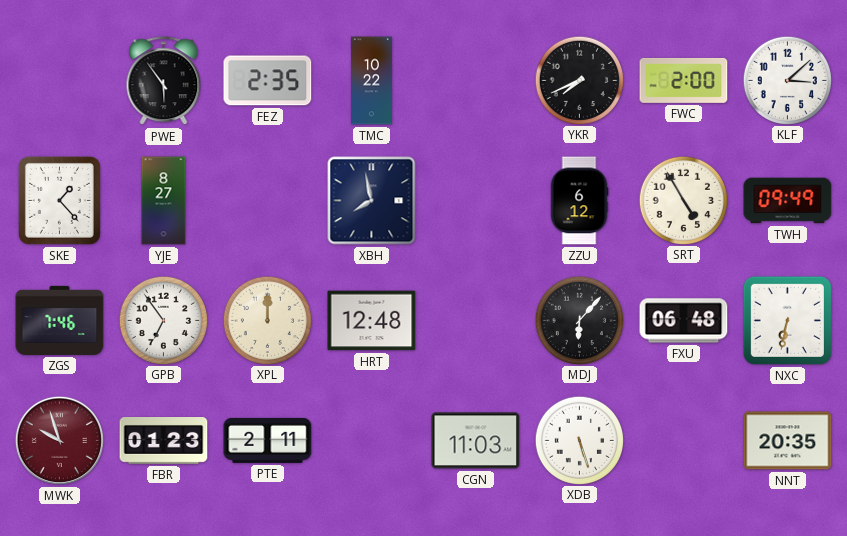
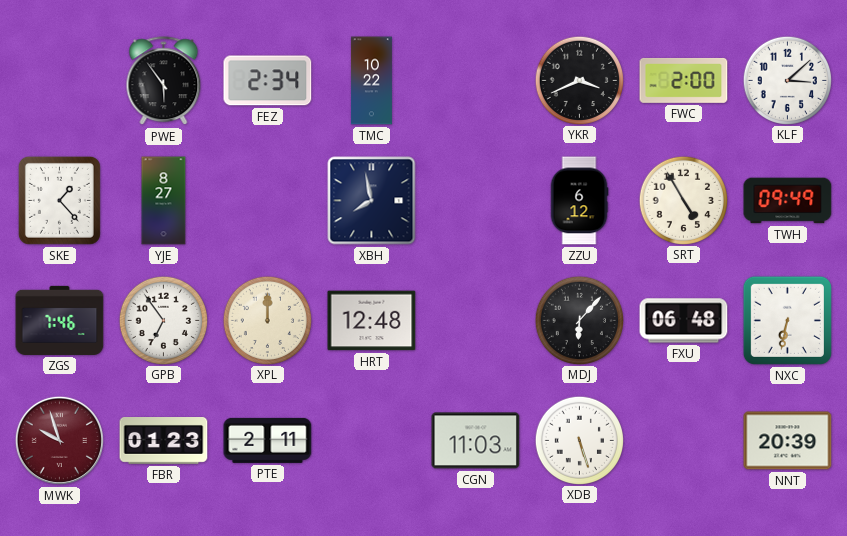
FEZ: 2:35 -> 2:34
YKR: 7:41 -> 3:41
NNT: 20:35 -> 20:39
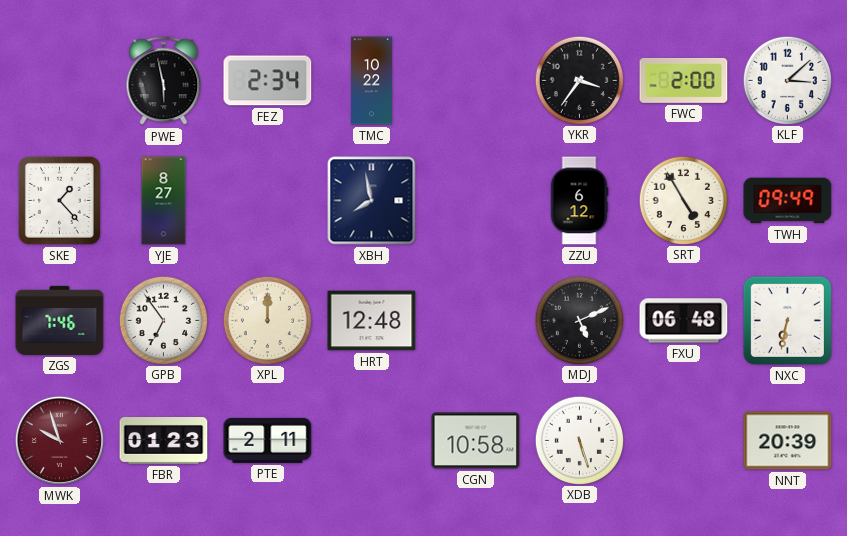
PWE: 5:54 -> 5:58
YKR: 3:41 -> 3:36
MDJ: 6:07 -> 5:11
CGN: 11:03 -> 10:58
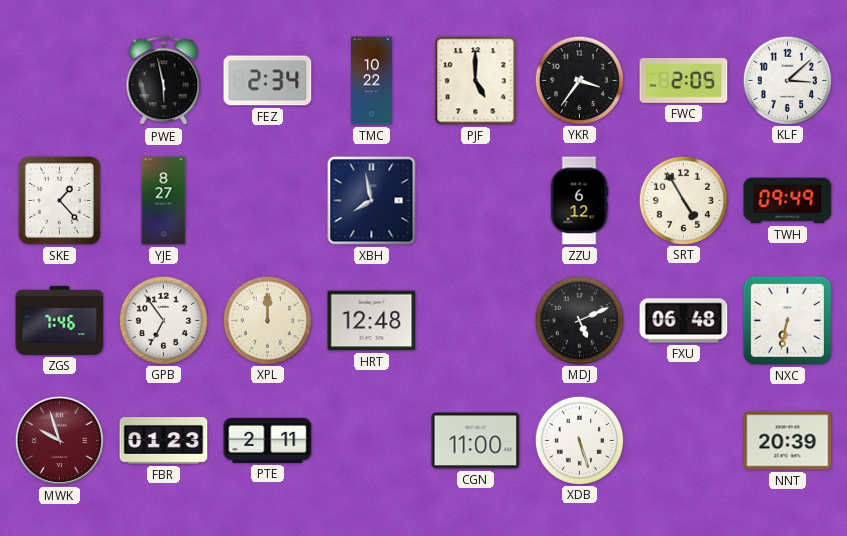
PJF: none -> 5:00
FWC: 2:00 -> 2:05
CGN: 10:58 -> 11:00
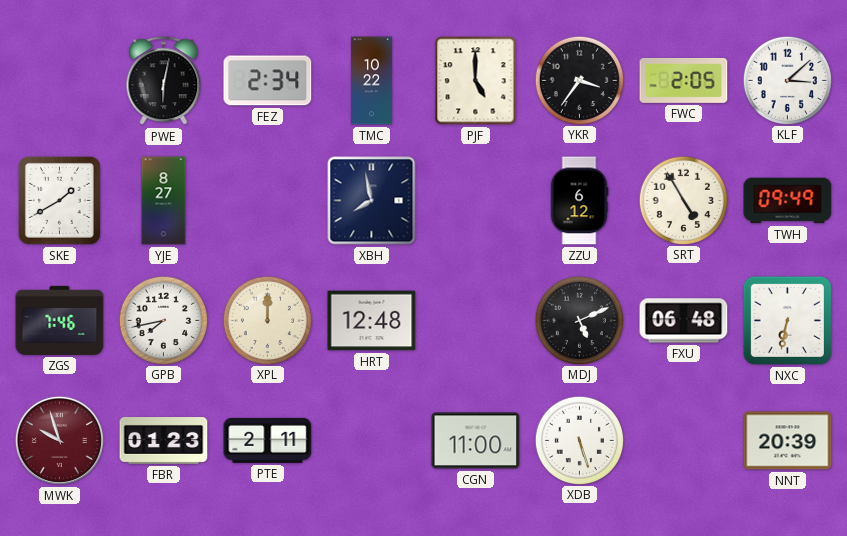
PWE: 5:58 -> 6:02
SKE: 1:23 -> 1:40
GPB: 6:54 -> 7:43
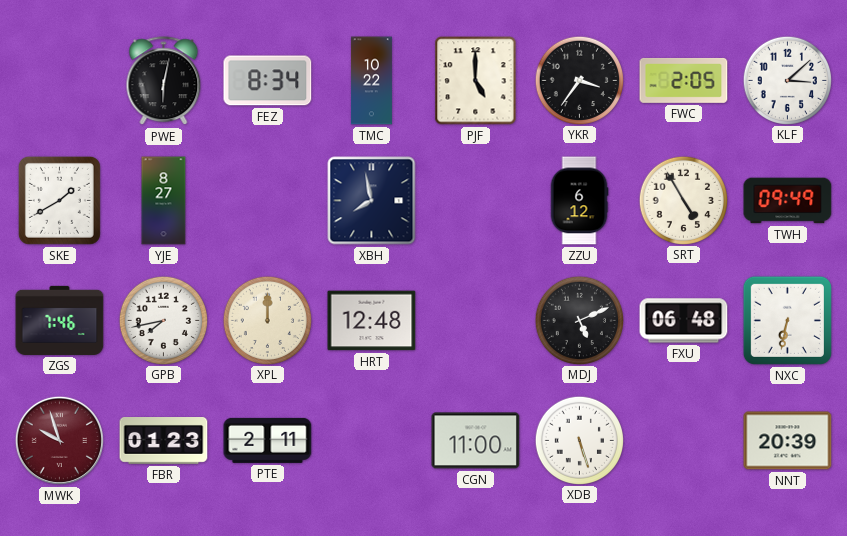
FEZ: 2:34 -> 8:34
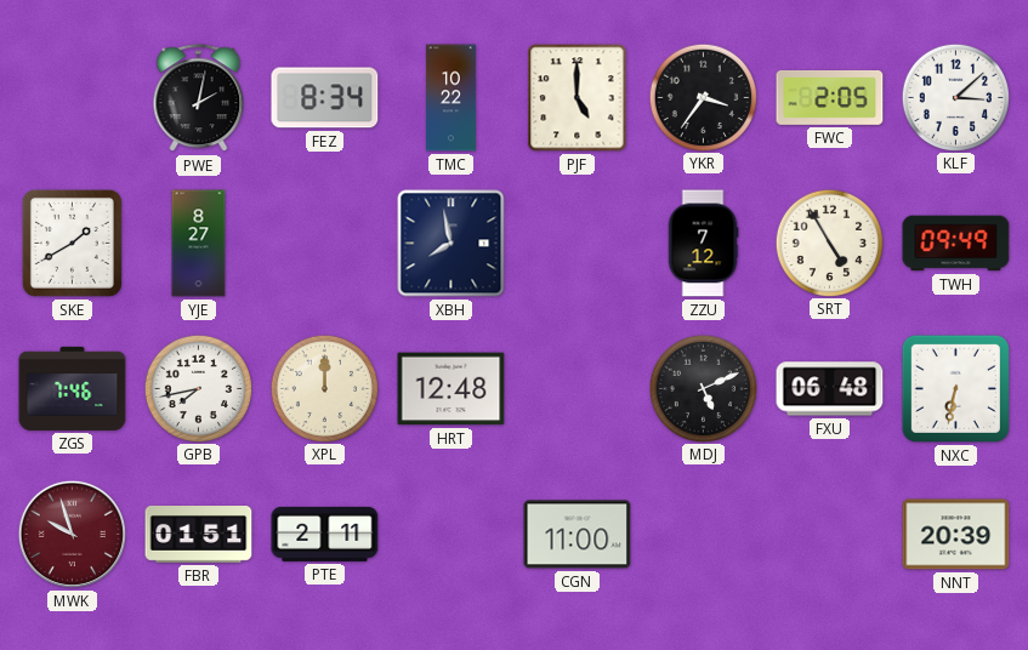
PWE: 6:02 -> 2:02
ZZU: 6:12 -> 7:12
FBR: 01:23 -> 01:51
XDB: 5:27 -> none
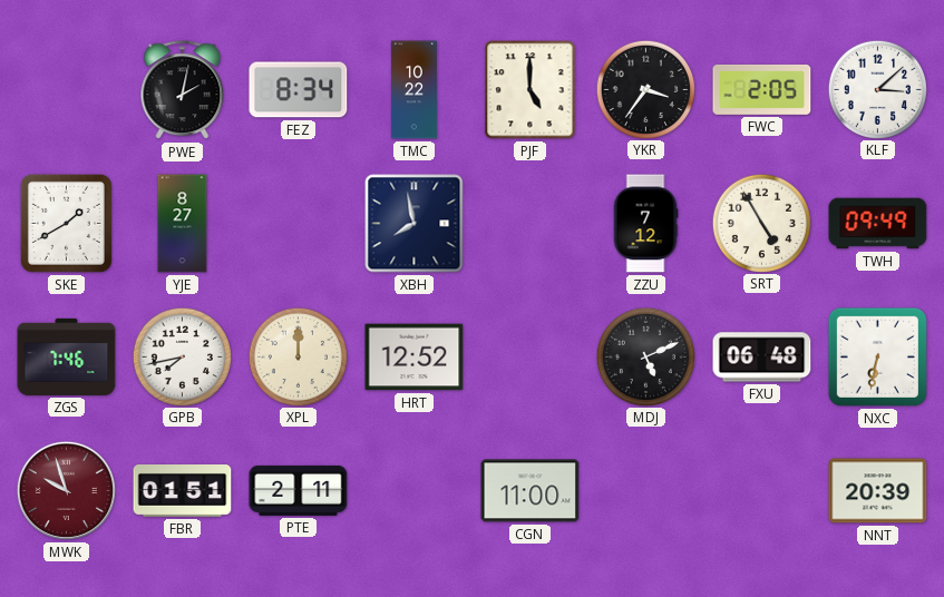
HRT: 12:48 -> 12:52
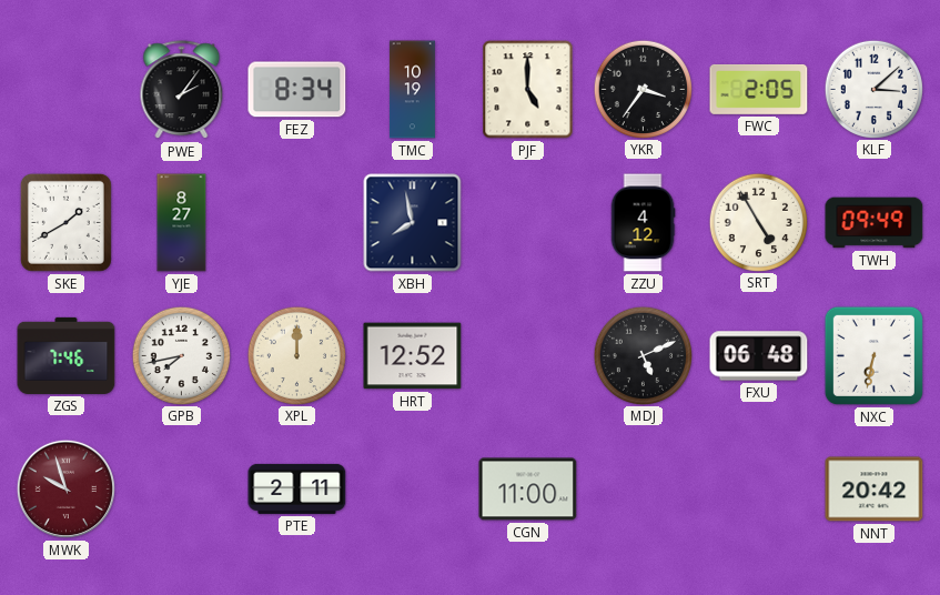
PWE: 2:02 -> 2:06
TMC: 10:22 -> 10:19
ZZU: 7:12 -> 4:12
FBR: 01:51 -> none
NNT: 20:39 -> 20:42
